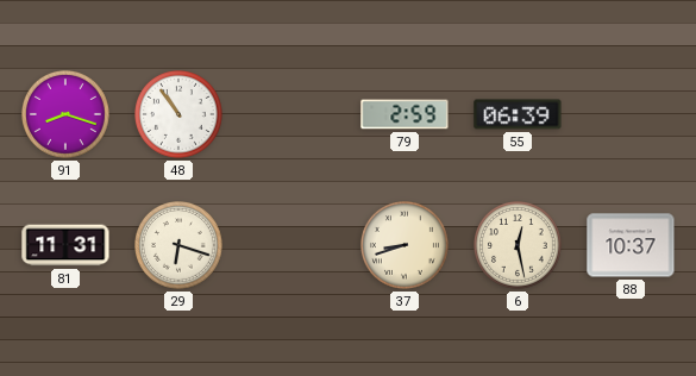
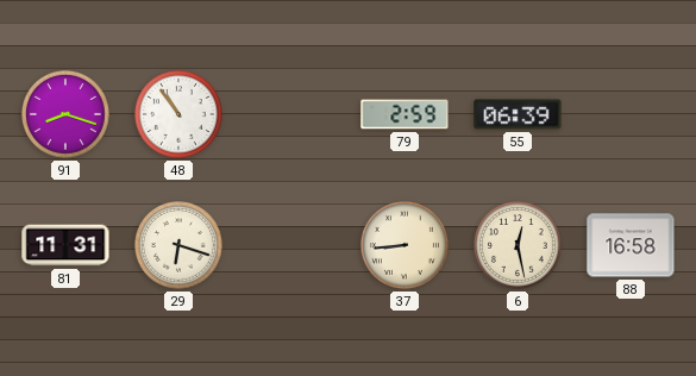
37: 8:42 -> 8:44
88: 10:37 -> 16:58
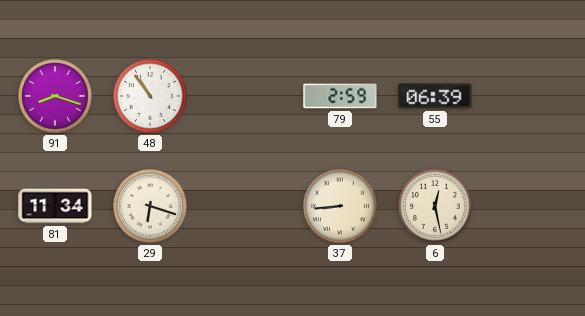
81: 11:31 -> 11:34
88: 16:58 -> none
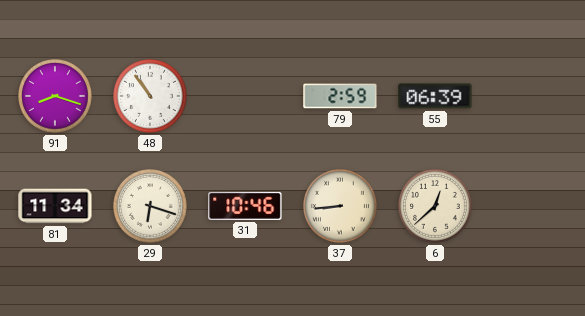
31: none -> 10:46
6: 12:28 -> 12:38
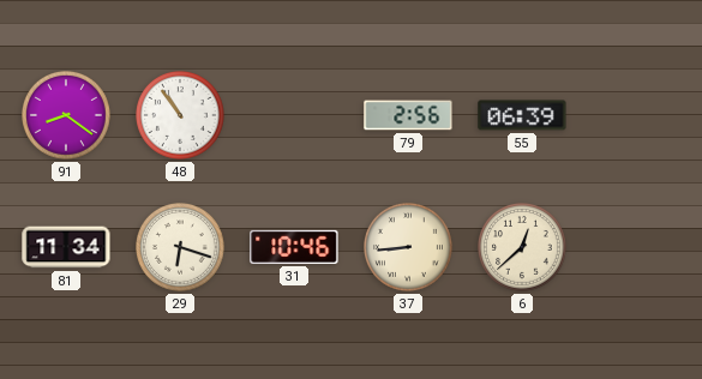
91: 8:18 -> 8:21
79: 2:59 -> 2:56
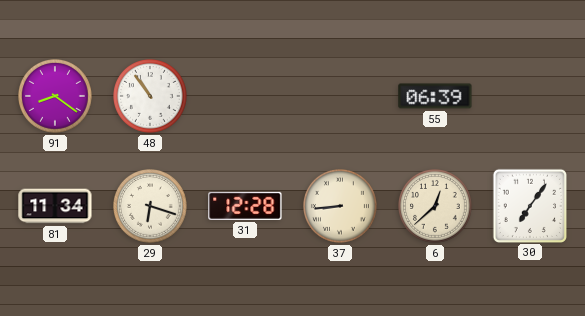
79: 2:56 -> none
31: 10:46 -> 12:28
30: none -> 7:06
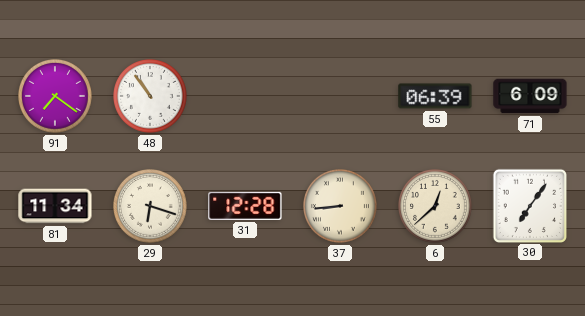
91: 8:21 -> 7:21
71: none -> 6:09
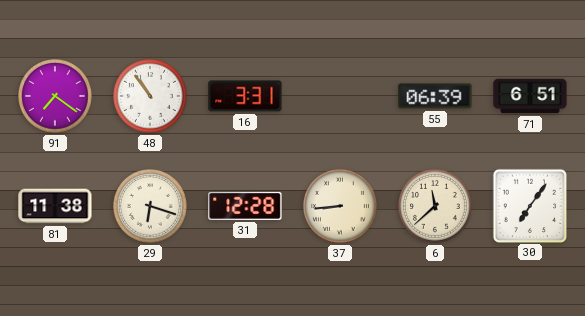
16: none -> 3:31
71: 6:09 -> 6:51
81: 11:34 -> 11:38
6: 12:38 -> 11:38
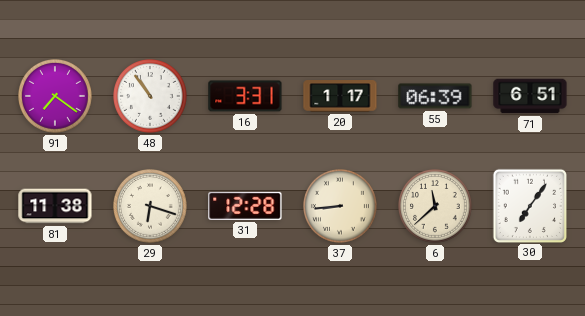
20: none -> 1:17
